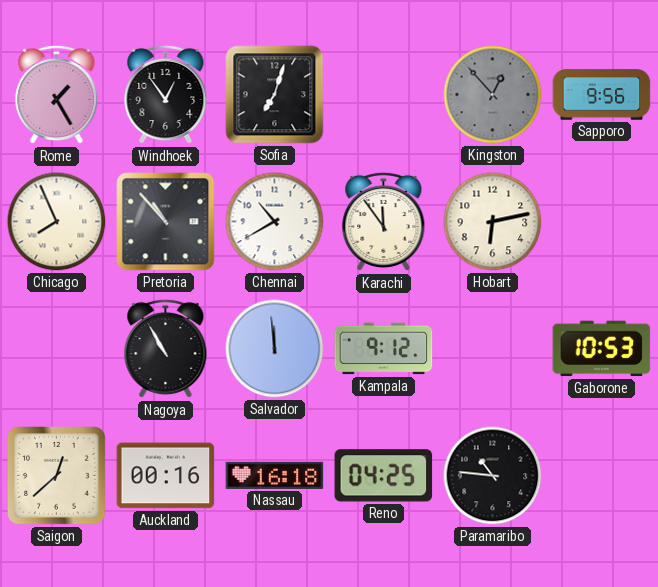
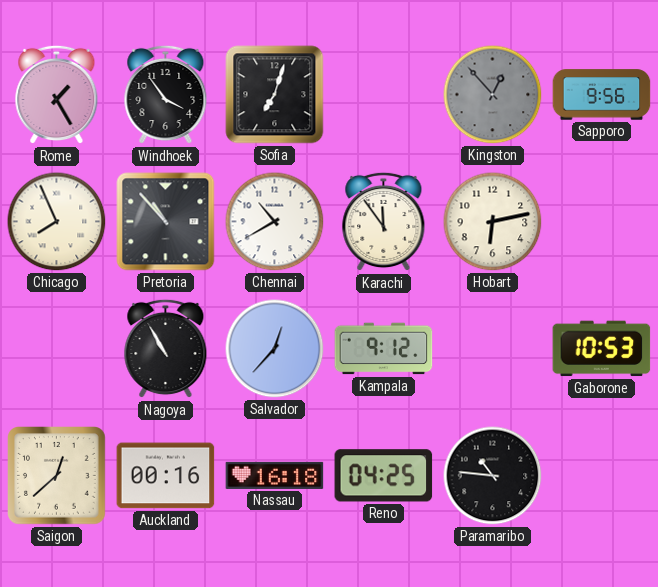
Windhoek: 12:54 -> 3:54
Salvador: 11:59 -> 12:37
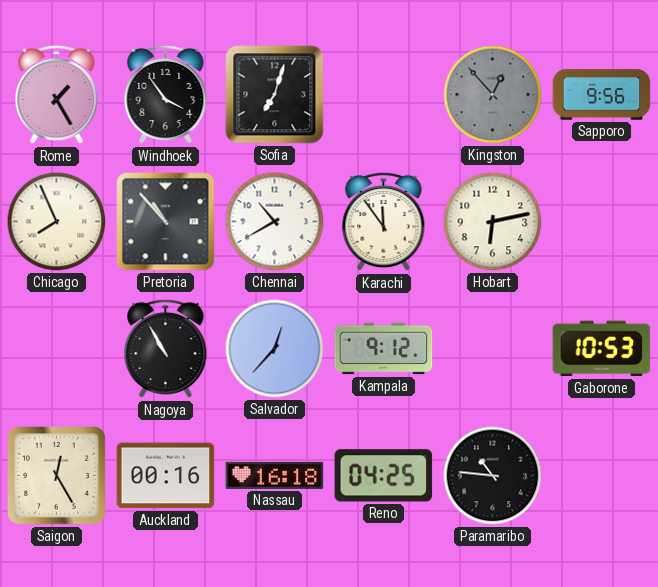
Saigon: 12:38 -> 12:25
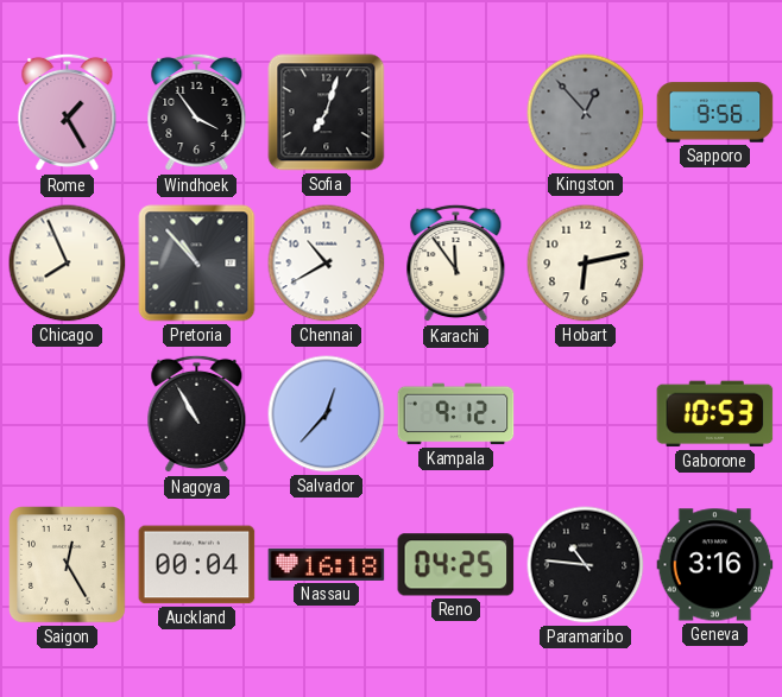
Auckland: 00:16 -> 00:04
Geneva: none -> 3:16
